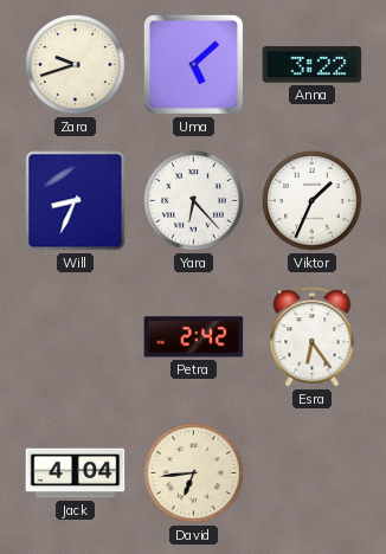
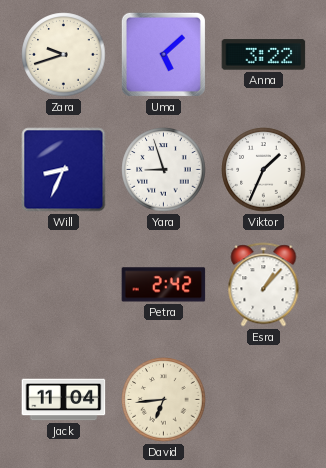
Yara: 6:23 -> 8:57
Esra: 6:24 -> 1:07
Jack: 4:04 -> 11:04
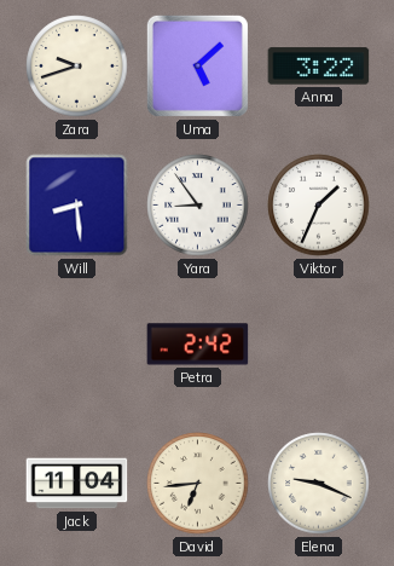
Will: 8:34 -> 8:29
Yara: 8:57 -> 8:54
Esra: 1:07 -> none
Elena: none -> 9:19
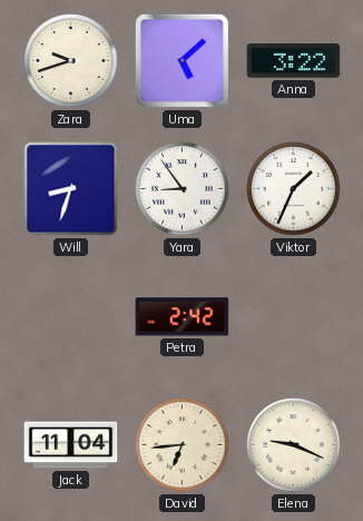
Will: 8:29 -> 8:33
